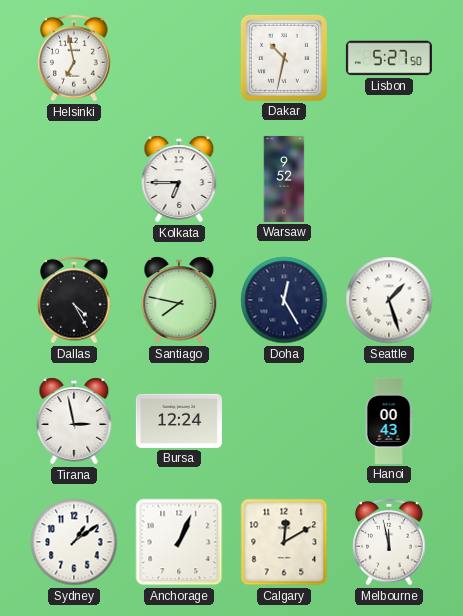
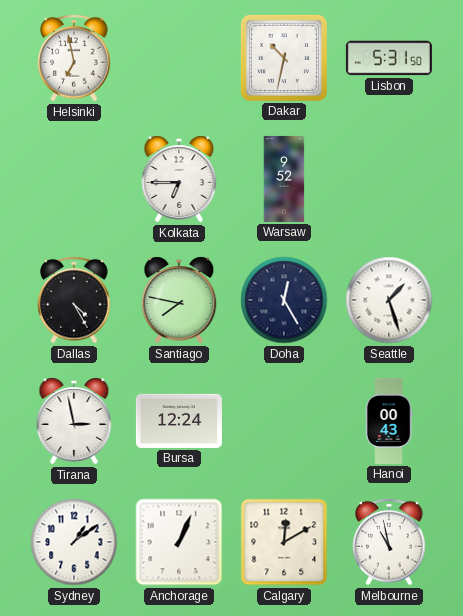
Lisbon: 5:27 -> 5:31
Melbourne: 11:58 -> 10:58
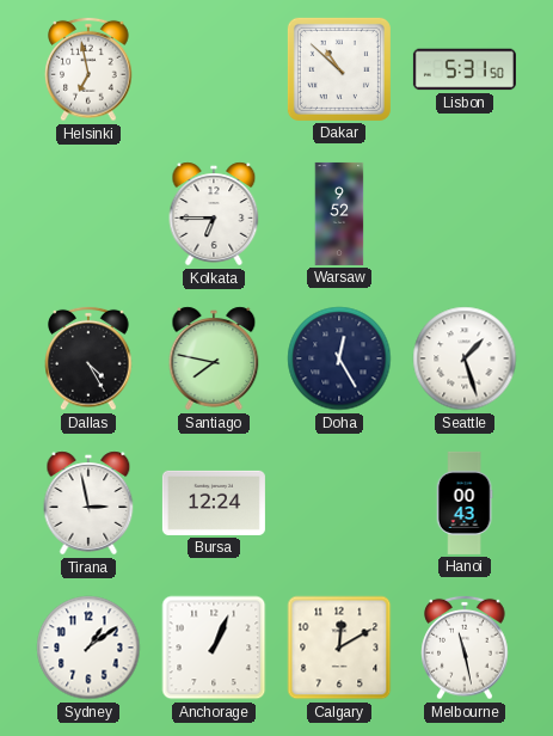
Dakar: 10:32 -> 10:52
Melbourne: 10:58 -> 11:28
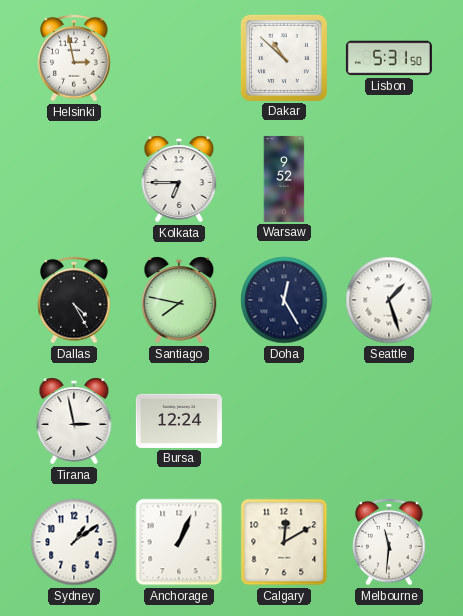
Helsinki: 6:58 -> 2:58
Hanoi: 00:43 -> none
Melbourne: 11:28 -> 11:31
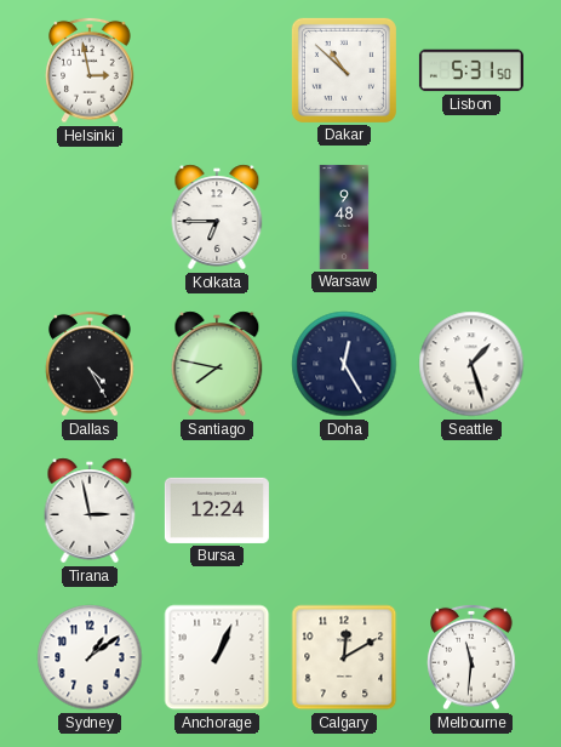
Warsaw: 9:52 -> 9:48
